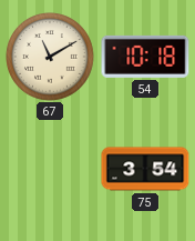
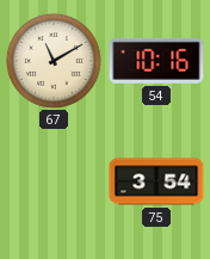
54: 10:18 -> 10:16
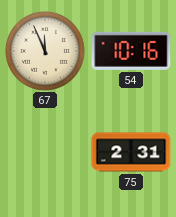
67: 11:10 -> 11:56
75: 3:54 -> 2:31
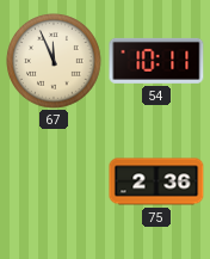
54: 10:16 -> 10:11
75: 2:31 -> 2:36
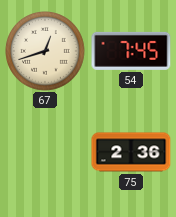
67: 11:56 -> 12:42
54: 10:11 -> 7:45
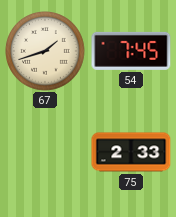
67: 12:42 -> 1:42
75: 2:36 -> 2:33
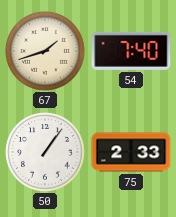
54: 7:45 -> 7:40
50: none -> 1:06
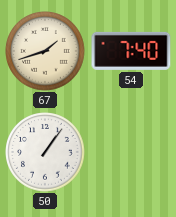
75: 2:33 -> none
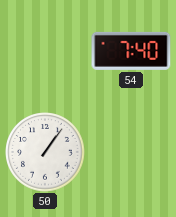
67: 1:42 -> none
